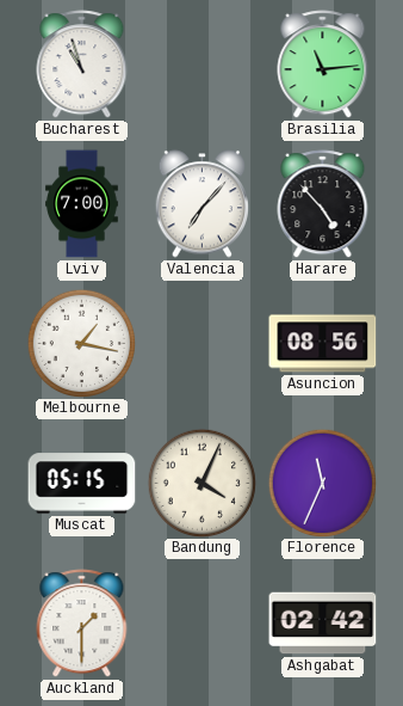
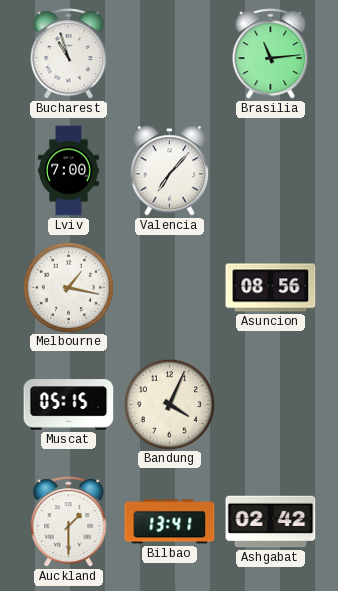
Harare: 4:53 -> none
Florence: 11:34 -> none
Bilbao: none -> 13:41
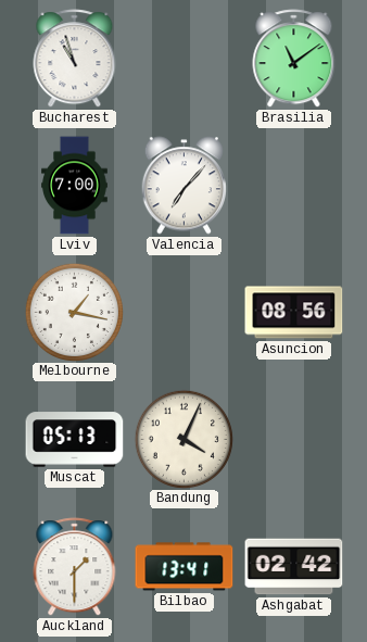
Brasilia: 11:14 -> 11:09
Muscat: 05:15 -> 05:13
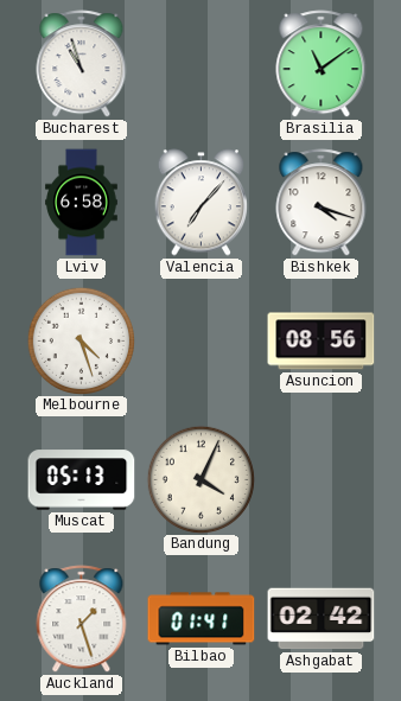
Lviv: 7:00 -> 6:58
Bishkek: none -> 4:18
Melbourne: 1:17 -> 4:27
Auckland: 1:30 -> 1:27
Bilbao: 13:41 -> 01:41
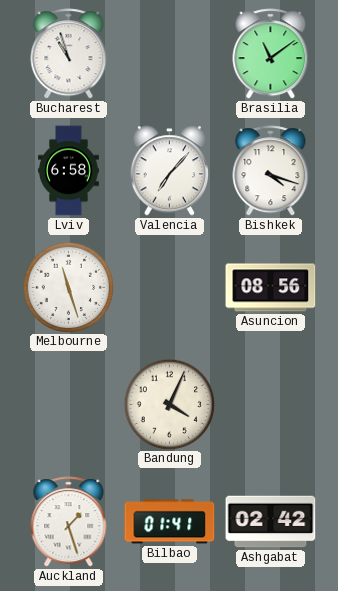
Melbourne: 4:27 -> 11:27
Muscat: 05:13 -> none
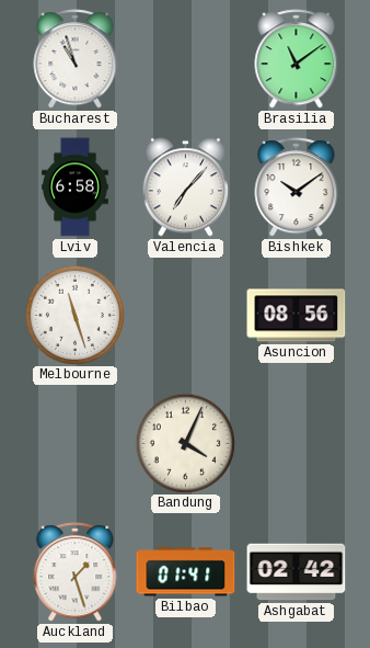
Bishkek: 4:18 -> 10:09
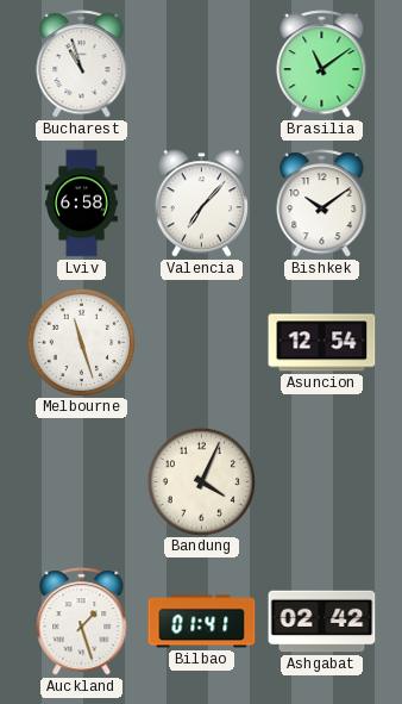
Asuncion: 08:56 -> 12:54
